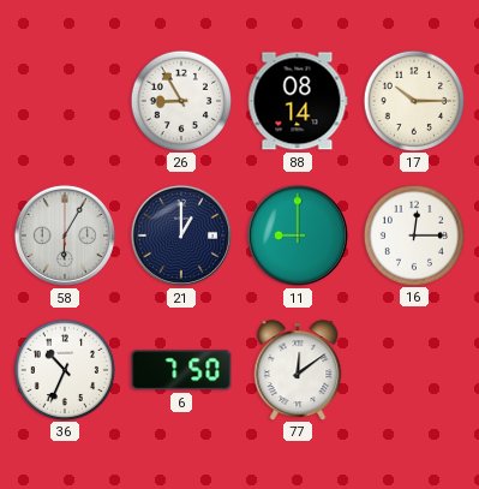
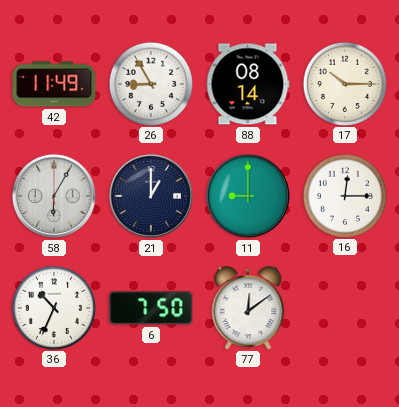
42: none -> 11:49
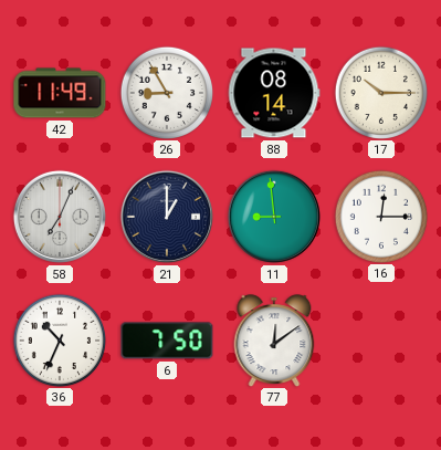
58: 6:05 -> 7:04
11: 9:00 -> 8:59
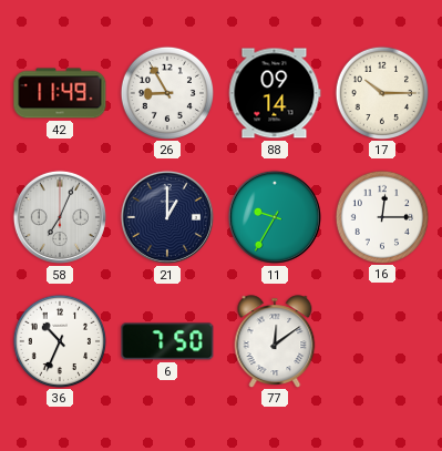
88: 08:14 -> 09:14
11: 8:59 -> 9:35
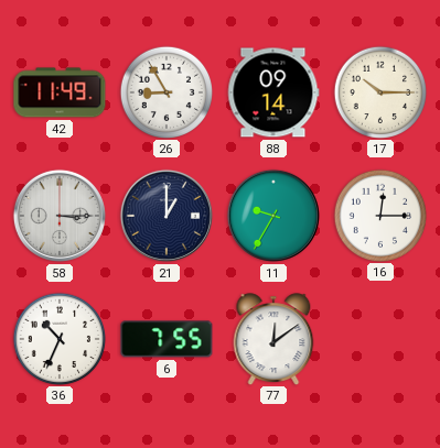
58: 7:04 -> 3:15
6: 7:50 -> 7:55
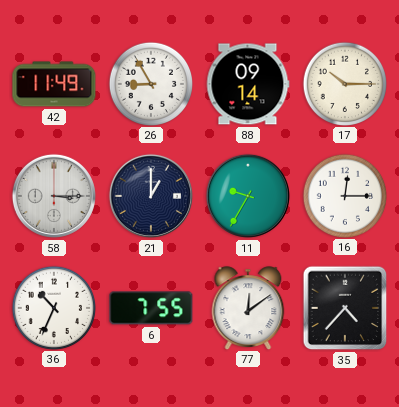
35: none -> 4:37
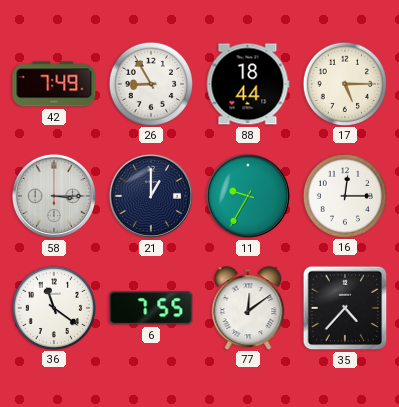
42: 11:49 -> 7:49
88: 09:14 -> 18:44
17: 10:15 -> 5:15
36: 10:34 -> 11:21
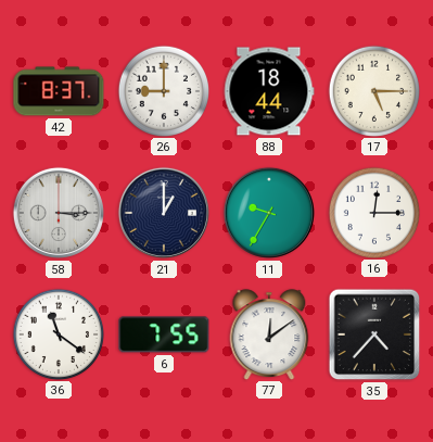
42: 7:49 -> 8:37
26: 8:55 -> 9:00
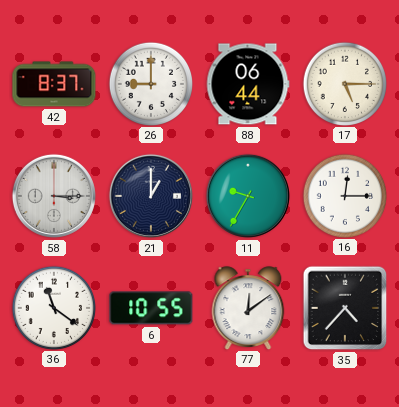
88: 18:44 -> 06:44
6: 7:55 -> 10:55
